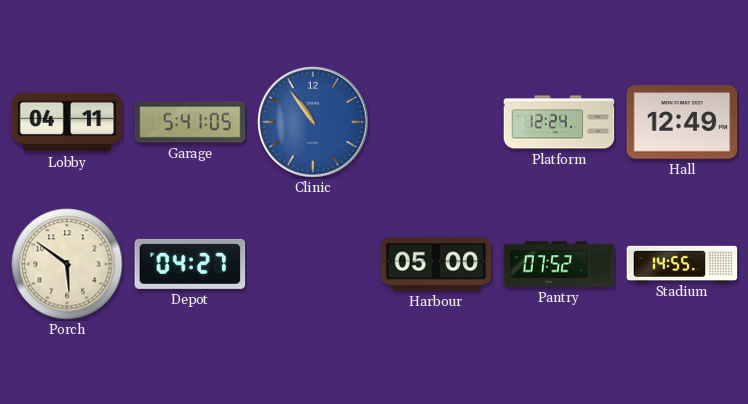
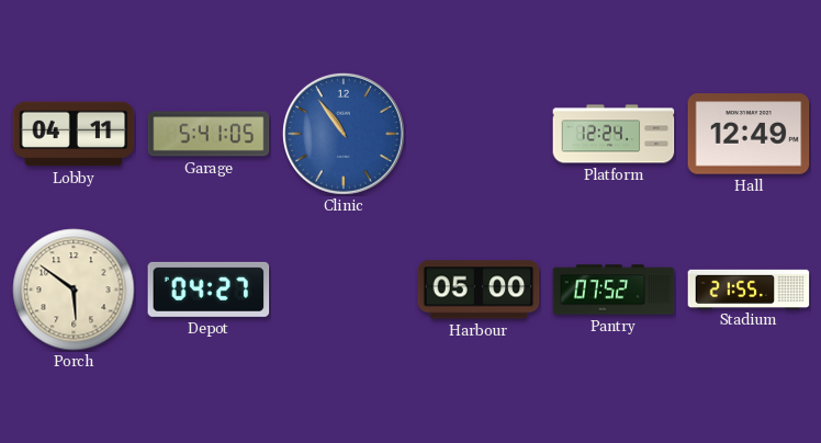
Stadium: 14:55 -> 21:55
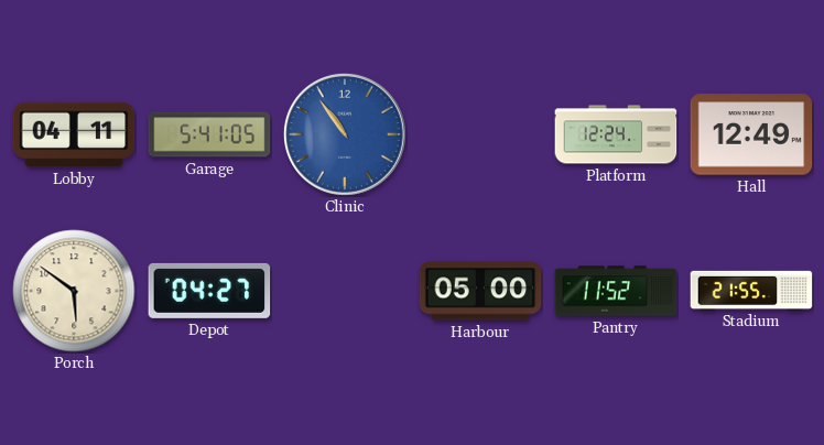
Pantry: 07:52 -> 11:52
